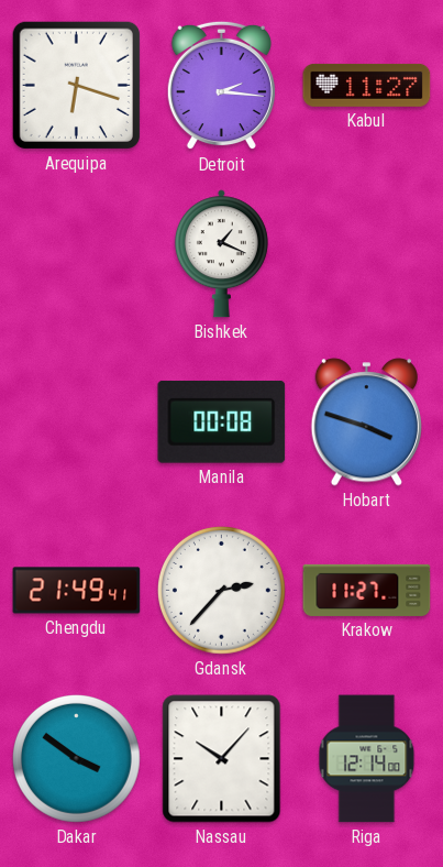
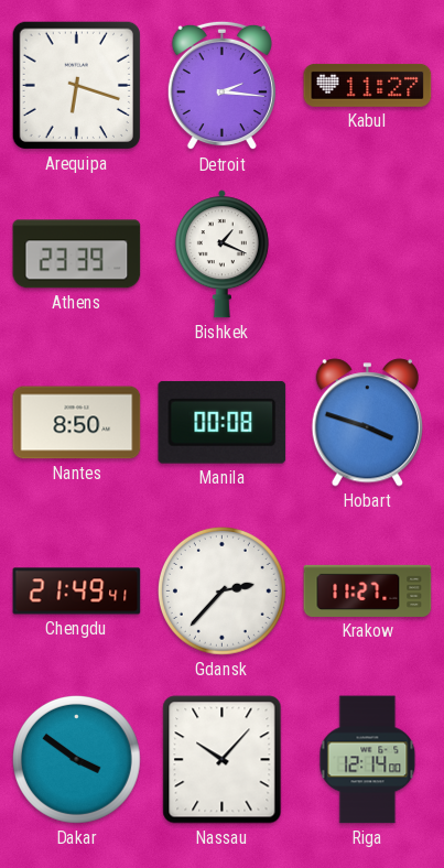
Athens: none -> 23:39
Nantes: none -> 8:50
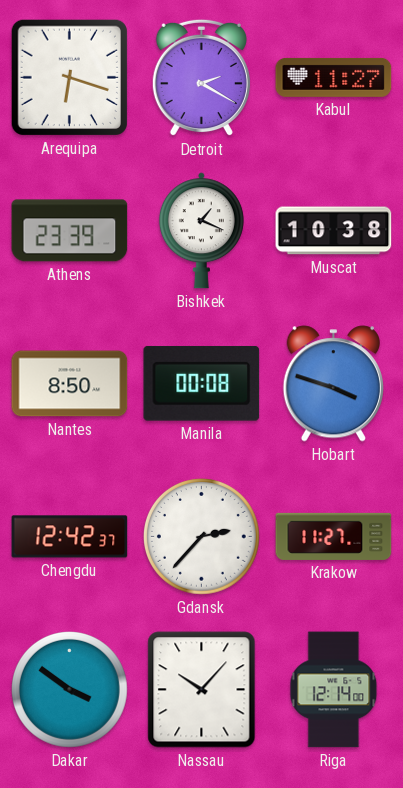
Detroit: 2:16 -> 2:20
Muscat: none -> 10:38
Chengdu: 21:49 -> 12:42
